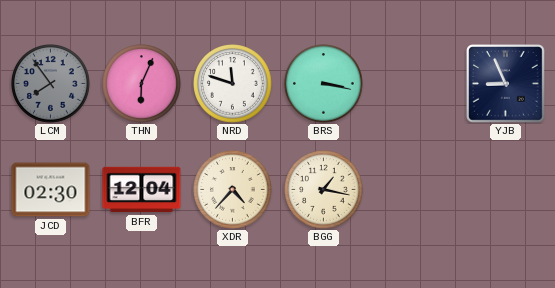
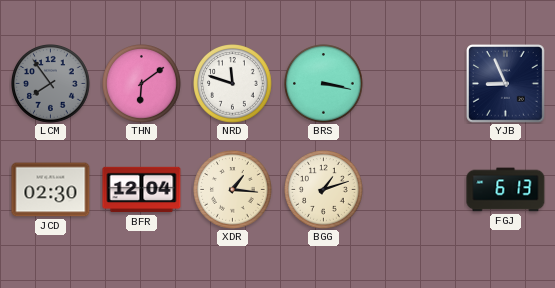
THN: 6:04 -> 6:09
XDR: 4:37 -> 1:16
BGG: 1:17 -> 1:12
FGJ: none -> 6:13
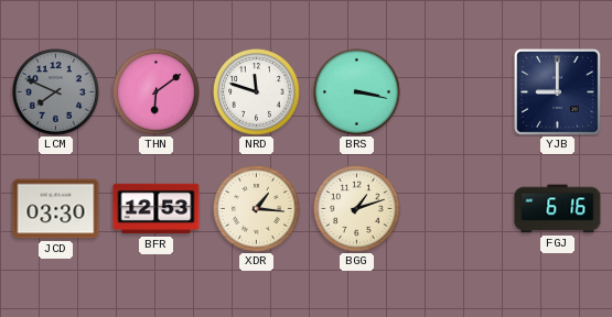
LCM: 7:54 -> 7:49
YJB: 8:56 -> 9:00
JCD: 02:30 -> 03:30
BFR: 12:04 -> 12:53
FGJ: 6:13 -> 6:16
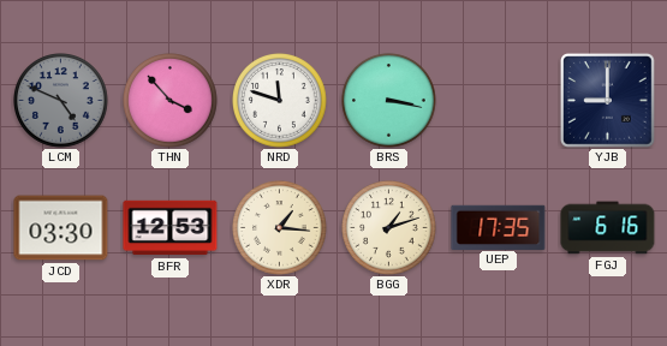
LCM: 7:49 -> 4:49
THN: 6:09 -> 3:53
UEP: none -> 17:35
